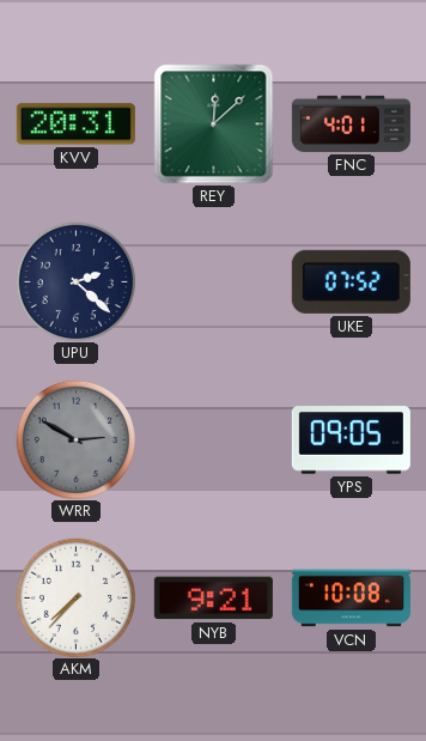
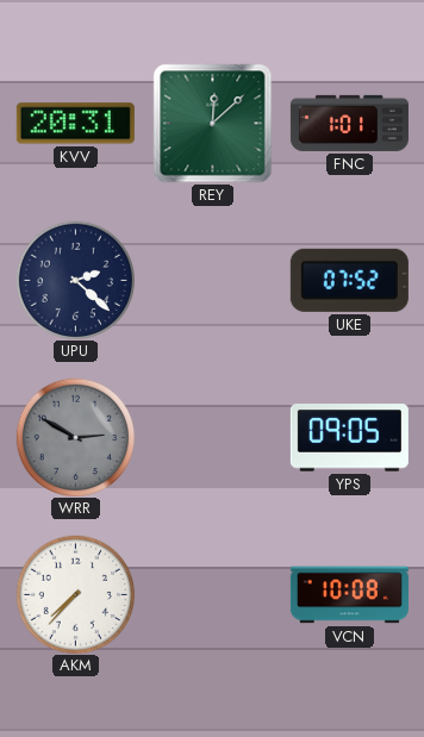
FNC: 4:01 -> 1:01
NYB: 9:21 -> none
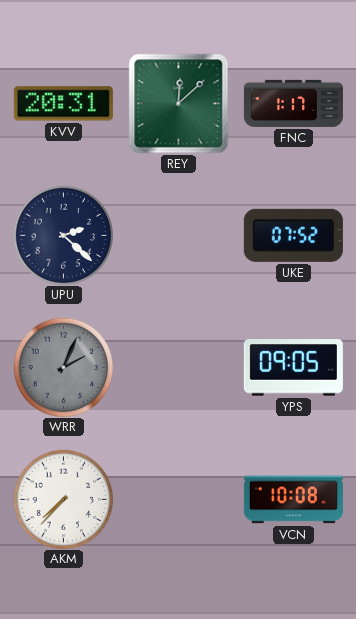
FNC: 1:01 -> 1:17
WRR: 2:50 -> 2:04
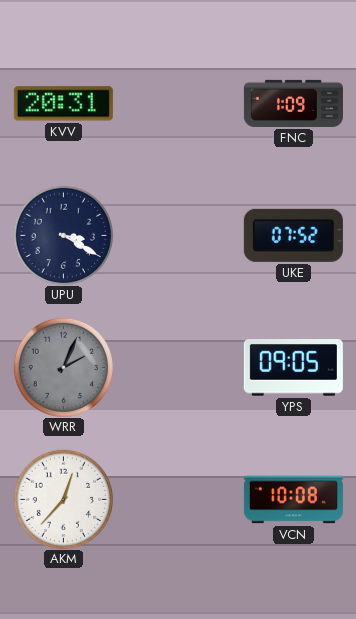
REY: 12:08 -> none
FNC: 1:17 -> 1:09
UPU: 2:22 -> 3:20
AKM: 7:37 -> 12:37
